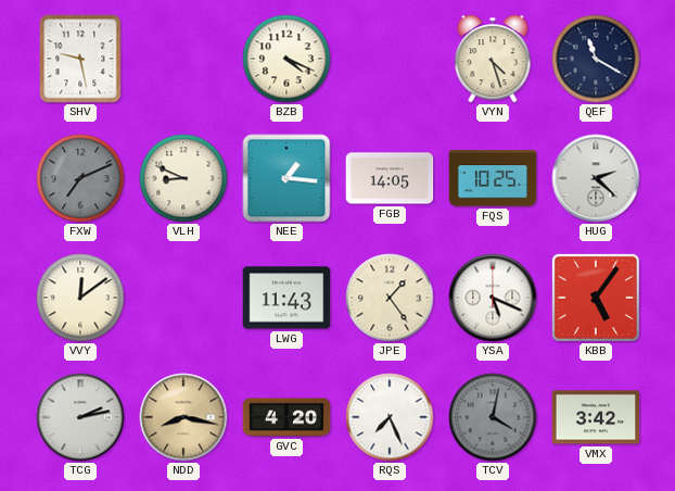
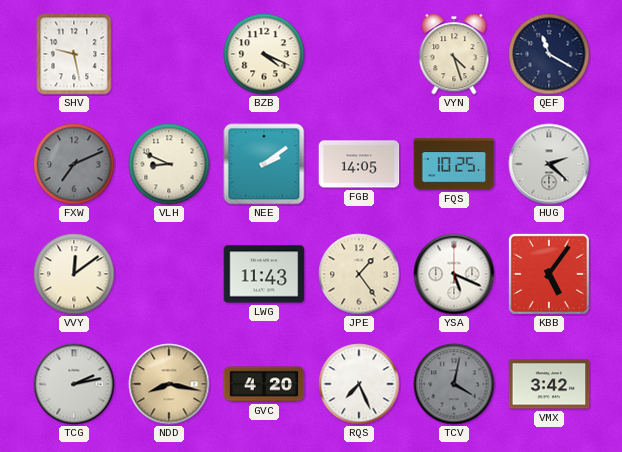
NEE: 1:16 -> 2:09
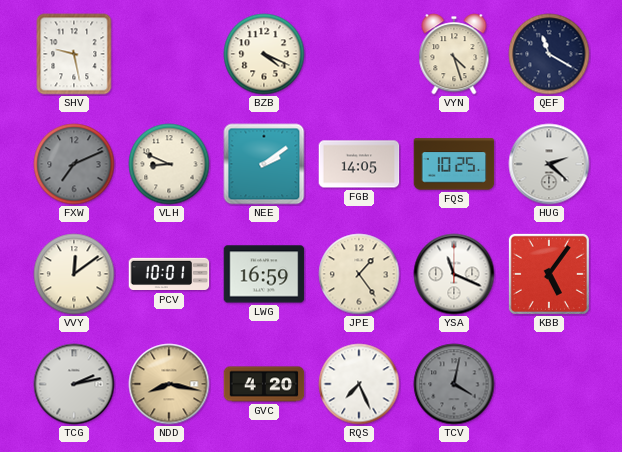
PCV: none -> 10:01
LWG: 11:43 -> 16:59
YSA: 5:19 -> 11:19
VMX: 3:42 -> none
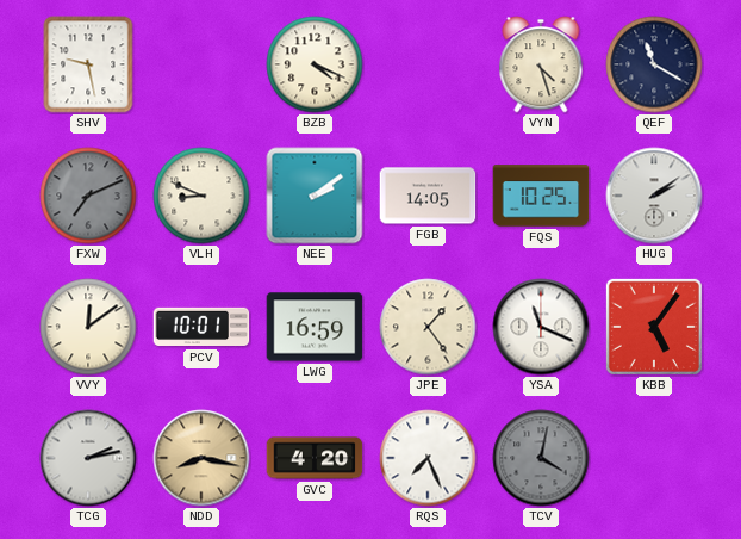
HUG: 2:22 -> 2:09
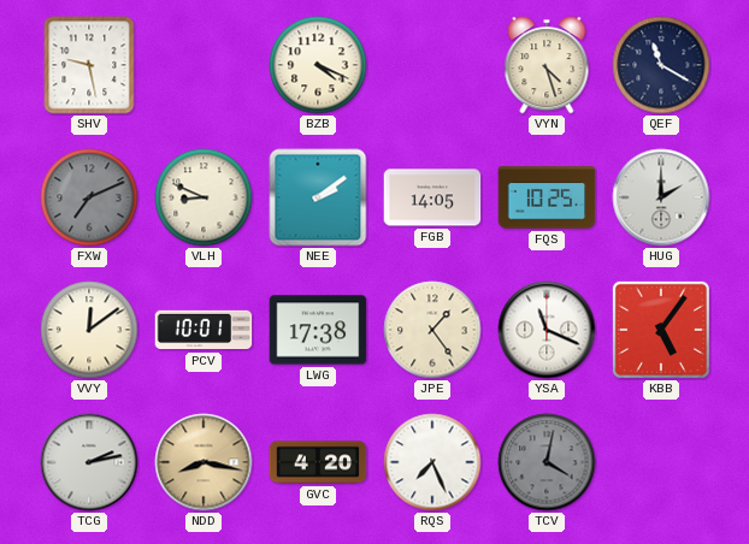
HUG: 2:09 -> 2:00
LWG: 16:59 -> 17:38
